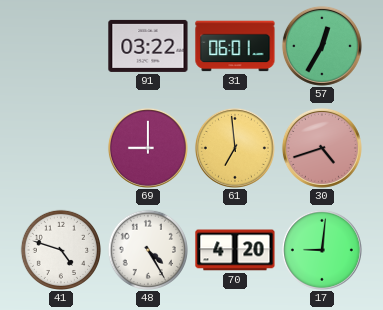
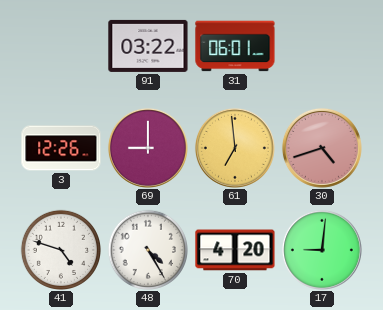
57: 12:35 -> none
3: none -> 12:26
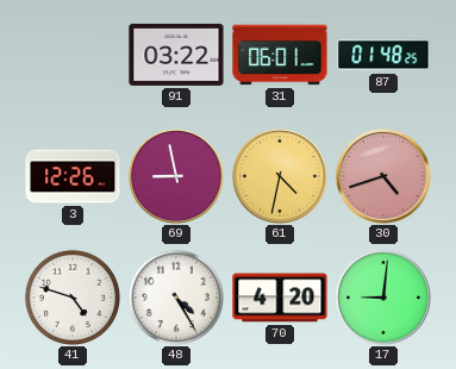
87: none -> 01:48
69: 9:00 -> 8:58
61: 6:59 -> 4:32
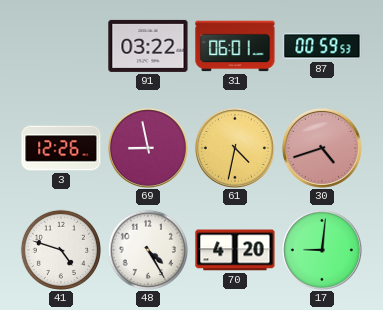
87: 01:48 -> 00:59
